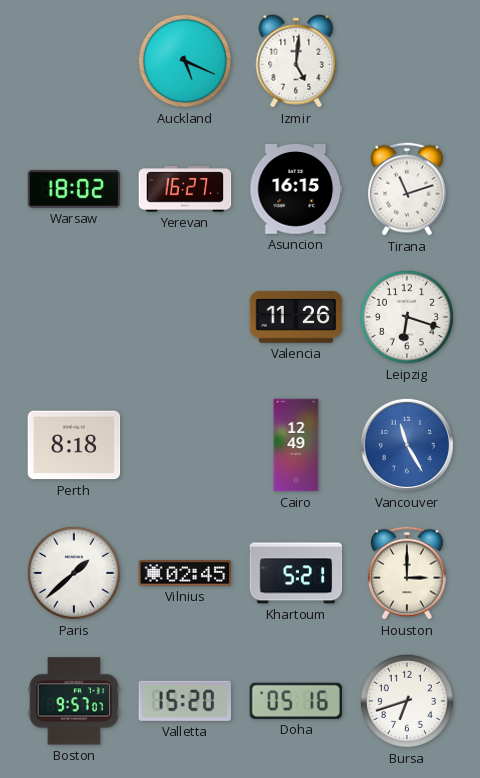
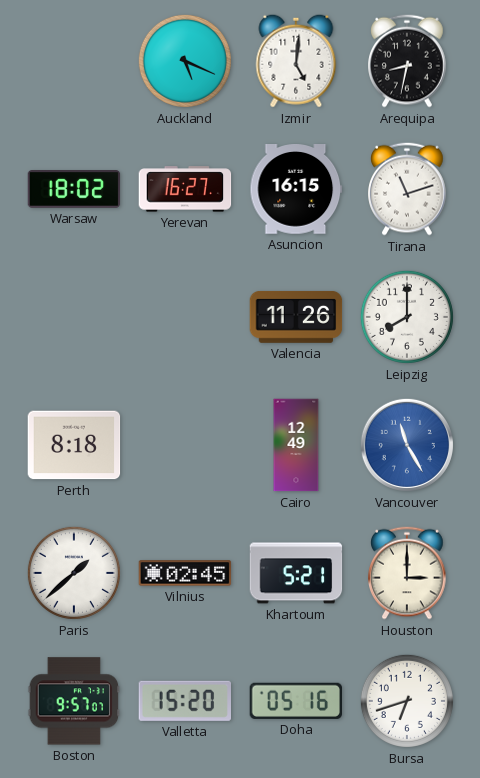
Arequipa: none -> 8:32
Leipzig: 6:18 -> 8:00
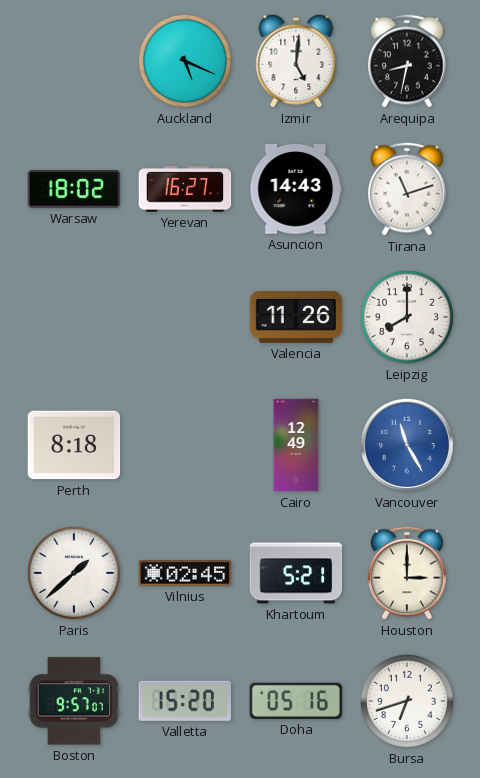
Asuncion: 16:15 -> 14:43
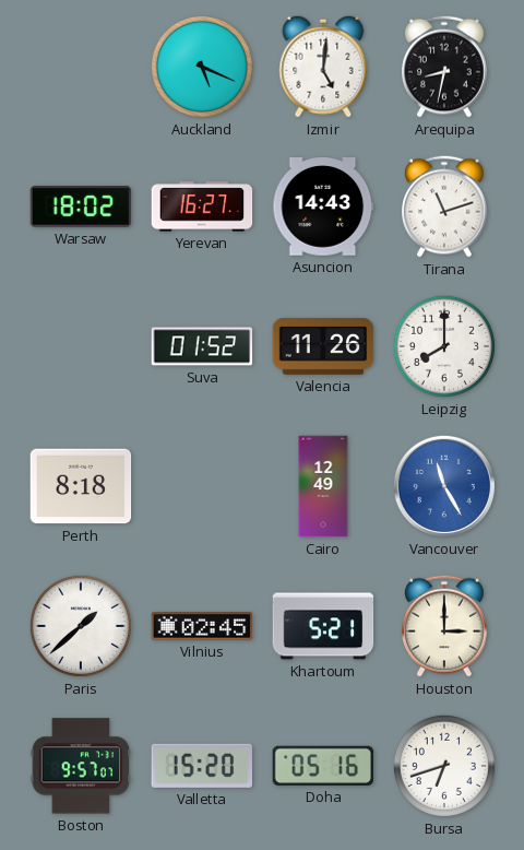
Suva: none -> 01:52
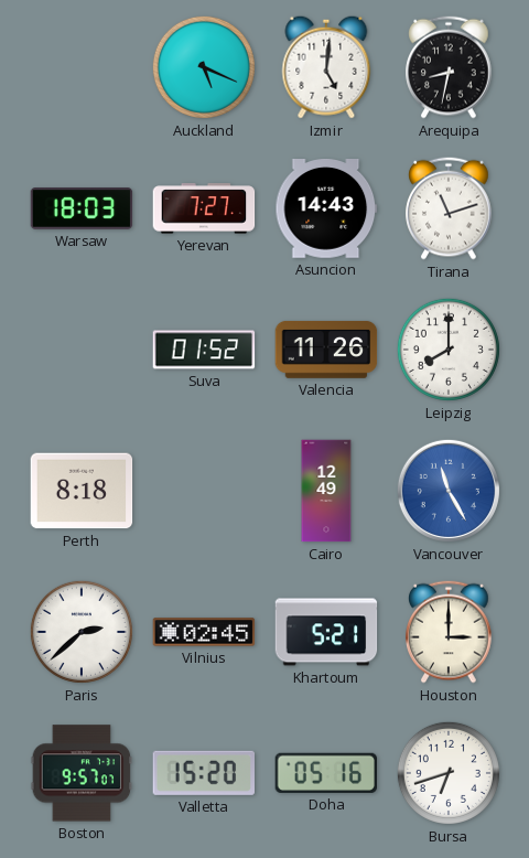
Warsaw: 18:02 -> 18:03
Yerevan: 16:27 -> 7:27
Paris: 1:38 -> 2:38
